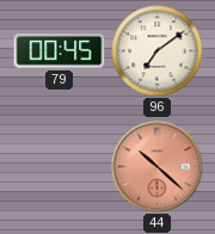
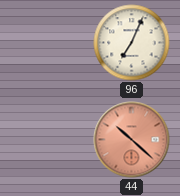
79: 00:45 -> none
96: 7:09 -> 7:04
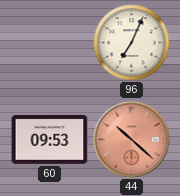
60: none -> 09:53
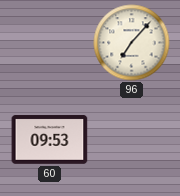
96: 7:04 -> 7:07
44: 10:22 -> none
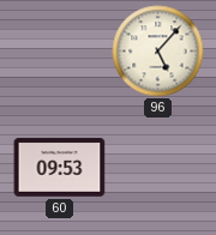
96: 7:07 -> 5:07
